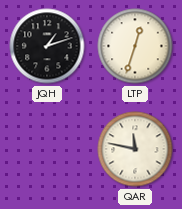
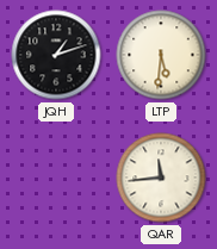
LTP: 12:33 -> 5:31
QAR: 11:47 -> 11:44
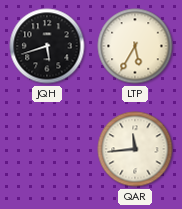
JQH: 1:12 -> 5:42
LTP: 5:31 -> 5:35
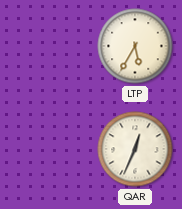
JQH: 5:42 -> none
QAR: 11:44 -> 12:34
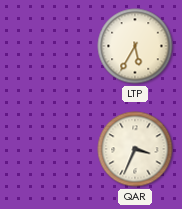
QAR: 12:34 -> 3:34
